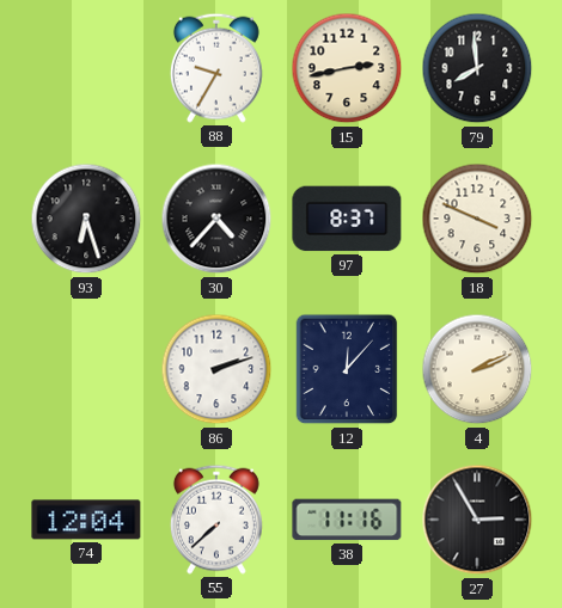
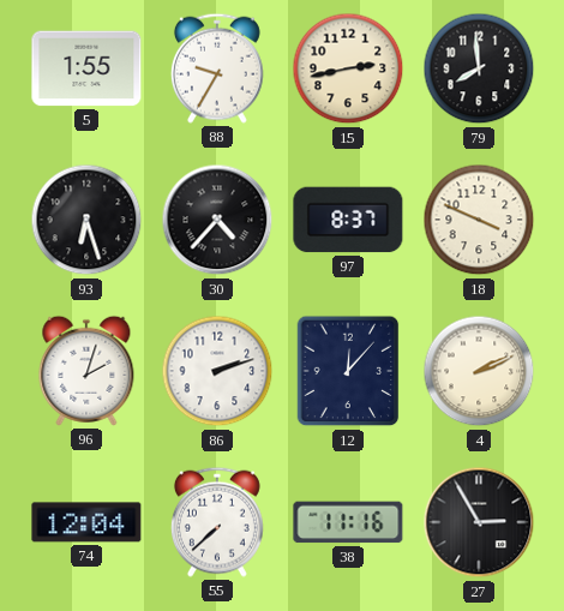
5: none -> 1:55
96: none -> 2:03
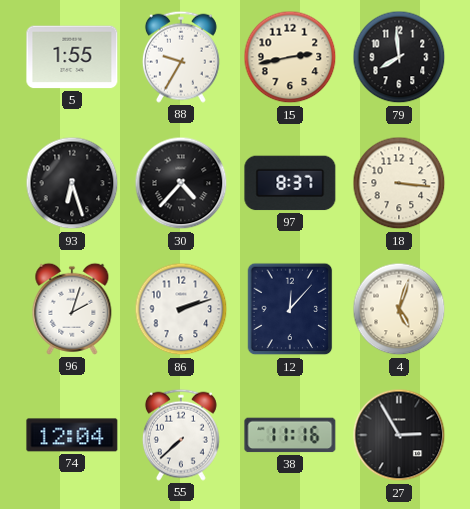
18: 3:49 -> 3:16
4: 2:11 -> 5:03
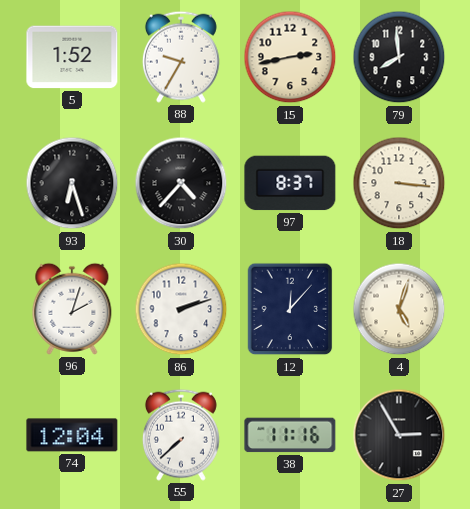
5: 1:55 -> 1:52
